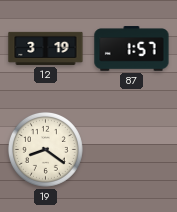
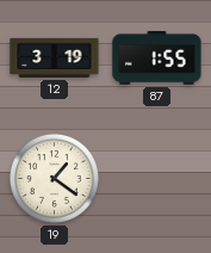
87: 1:57 -> 1:55
19: 8:21 -> 1:21
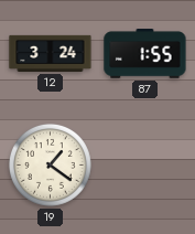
12: 3:19 -> 3:24
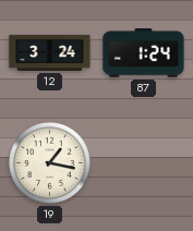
87: 1:55 -> 1:24
19: 1:21 -> 1:17
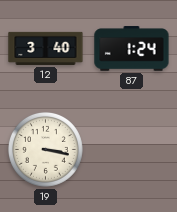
12: 3:24 -> 3:40
19: 1:17 -> 3:17
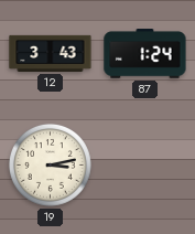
12: 3:40 -> 3:43
19: 3:17 -> 3:13
